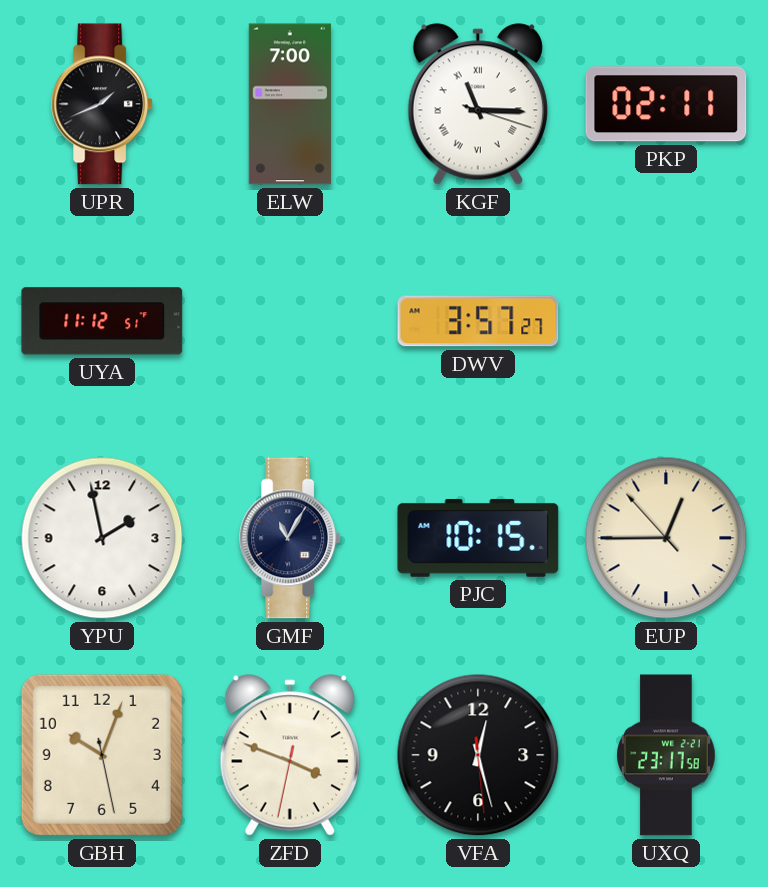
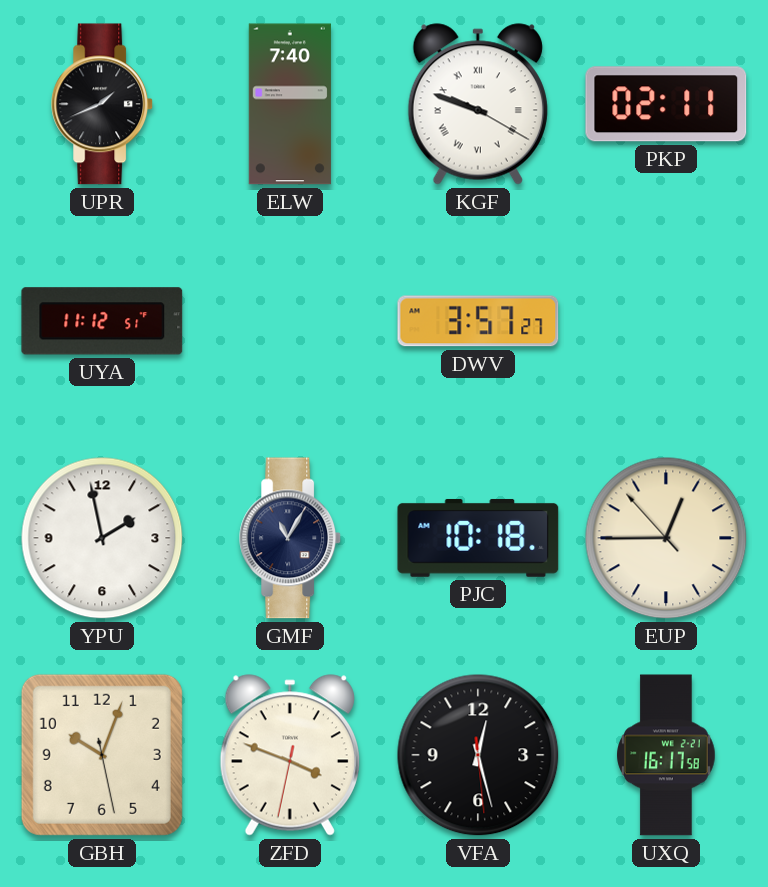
ELW: 7:00 -> 7:40
KGF: 11:15 -> 9:48
PJC: 10:15 -> 10:18
UXQ: 23:17 -> 16:17
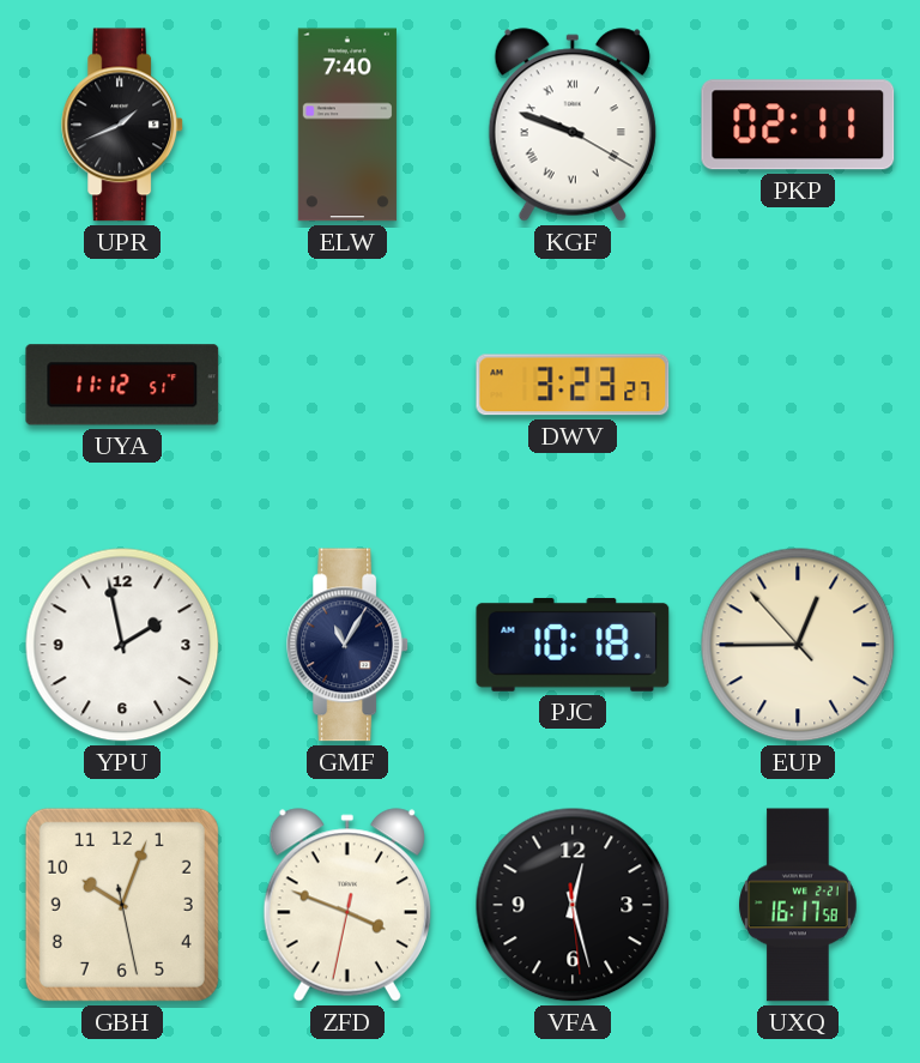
DWV: 3:57 -> 3:23
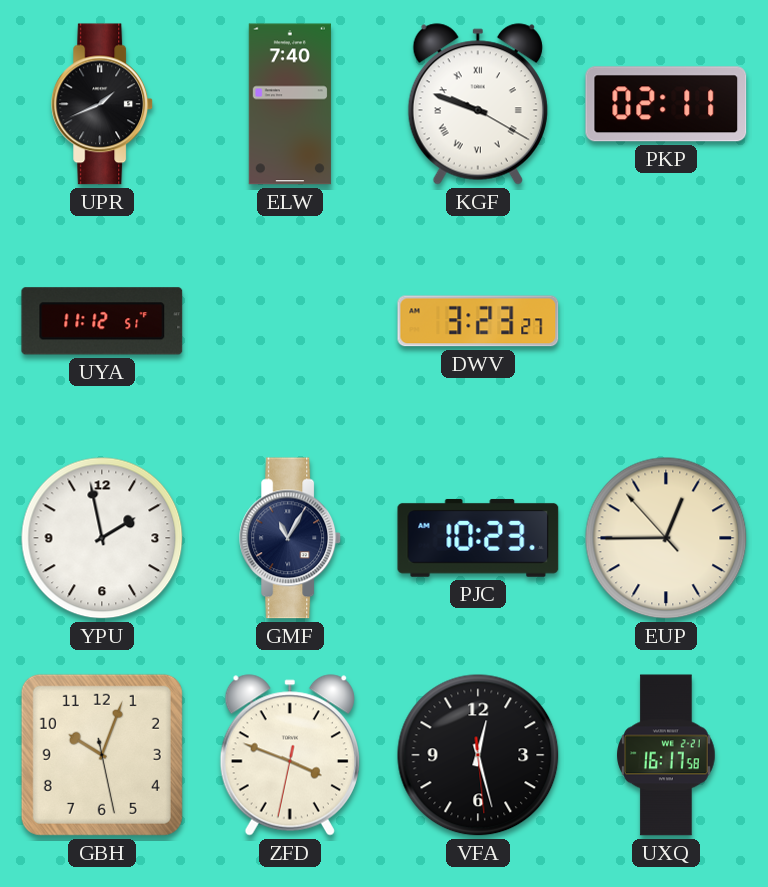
PJC: 10:18 -> 10:23
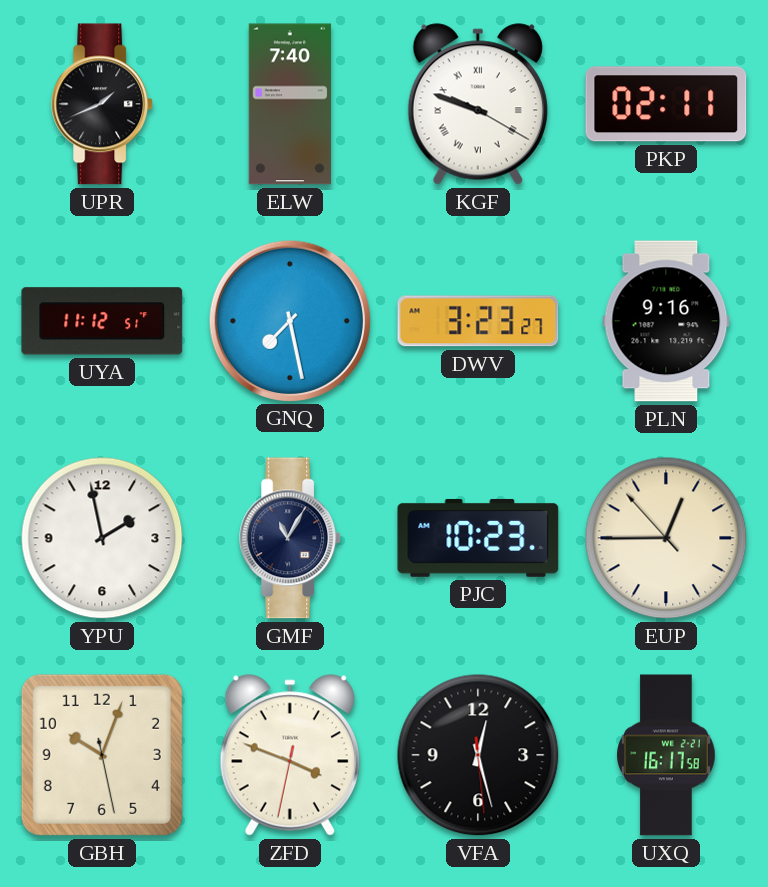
GNQ: none -> 7:28
PLN: none -> 9:16
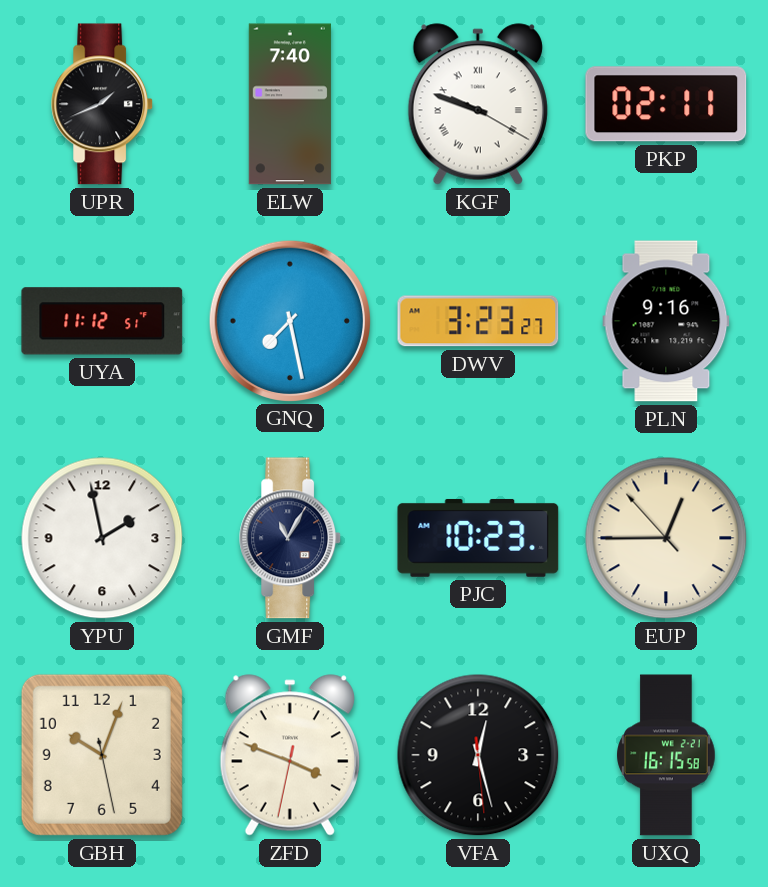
UXQ: 16:17 -> 16:15
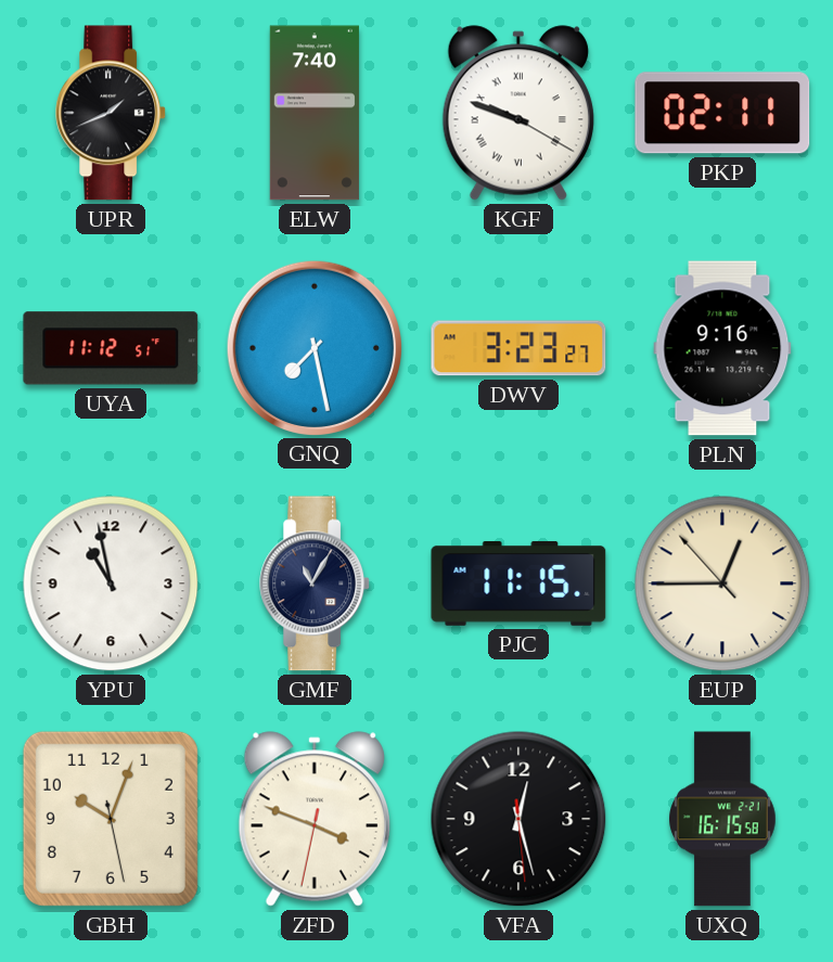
YPU: 1:58 -> 10:58
PJC: 10:23 -> 11:15
